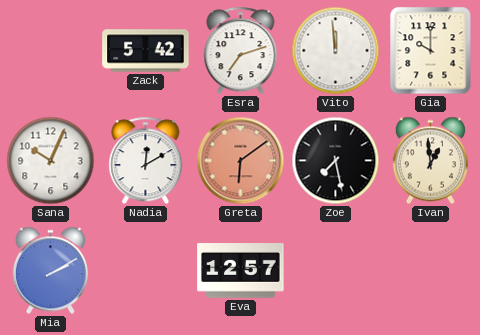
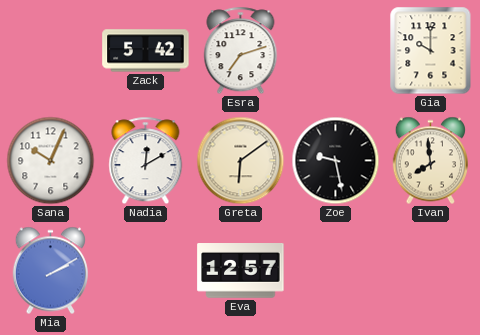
Vito: 11:59 -> none
Greta dial: salmon -> cream
Zoe: 7:28 -> 9:28
Ivan: 12:59 -> 7:59
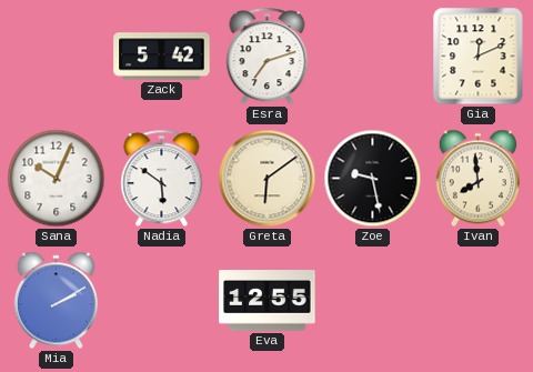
Gia: 10:00 -> 12:11
Nadia: 12:10 -> 5:51
Eva: 12:57 -> 12:55
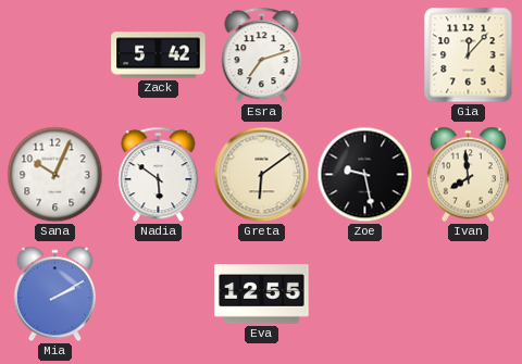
Gia: 12:11 -> 12:07
